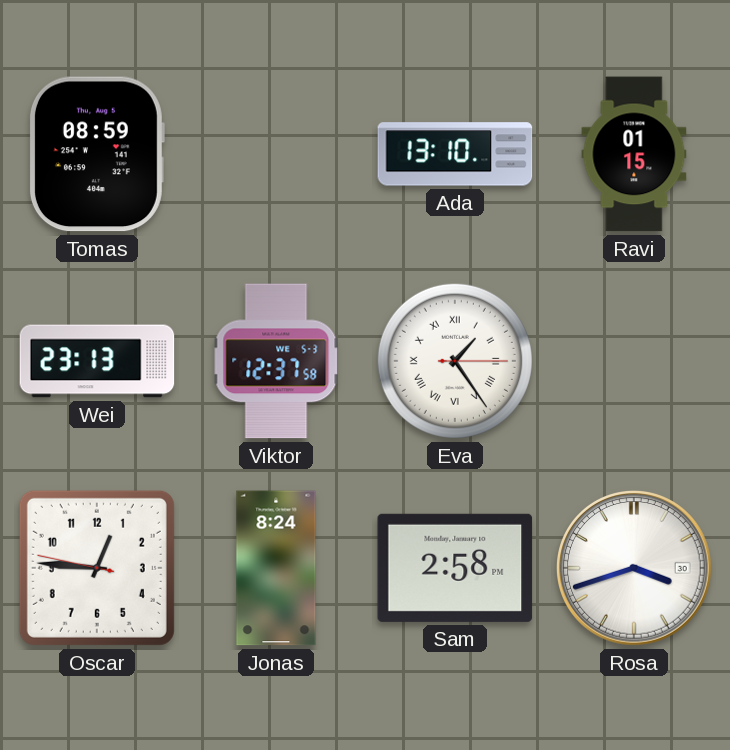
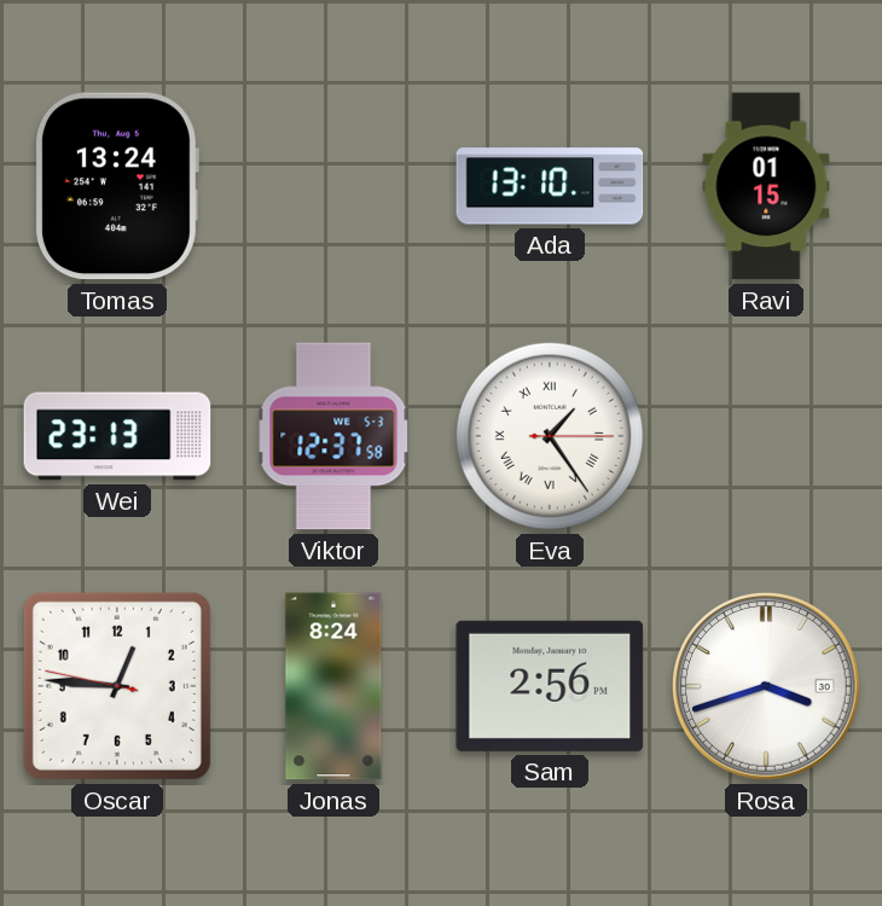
Tomas: 08:59 -> 13:24
Sam: 2:58 -> 2:56
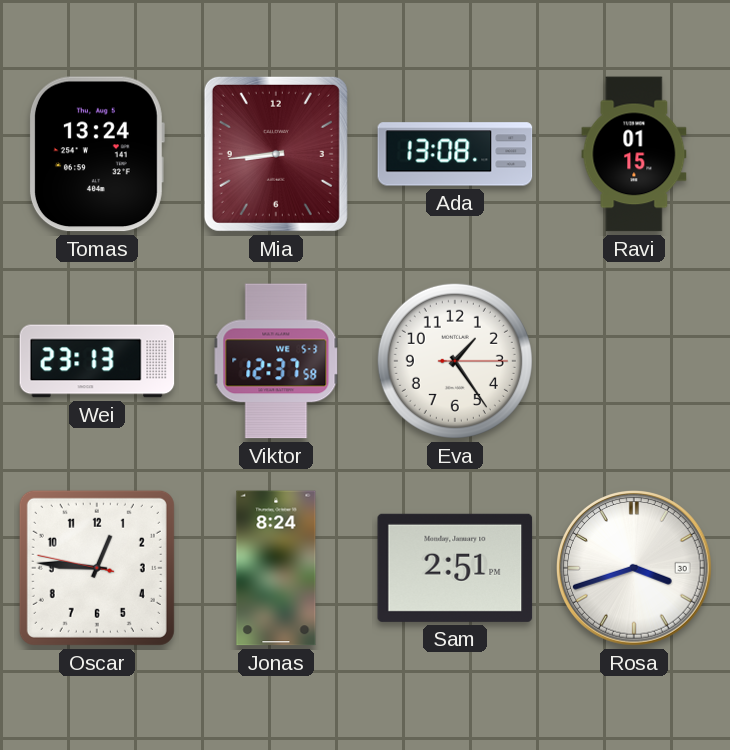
Mia: none -> 8:44
Ada: 13:10 -> 13:08
Eva numerals: Roman -> Arabic
Sam: 2:56 -> 2:51
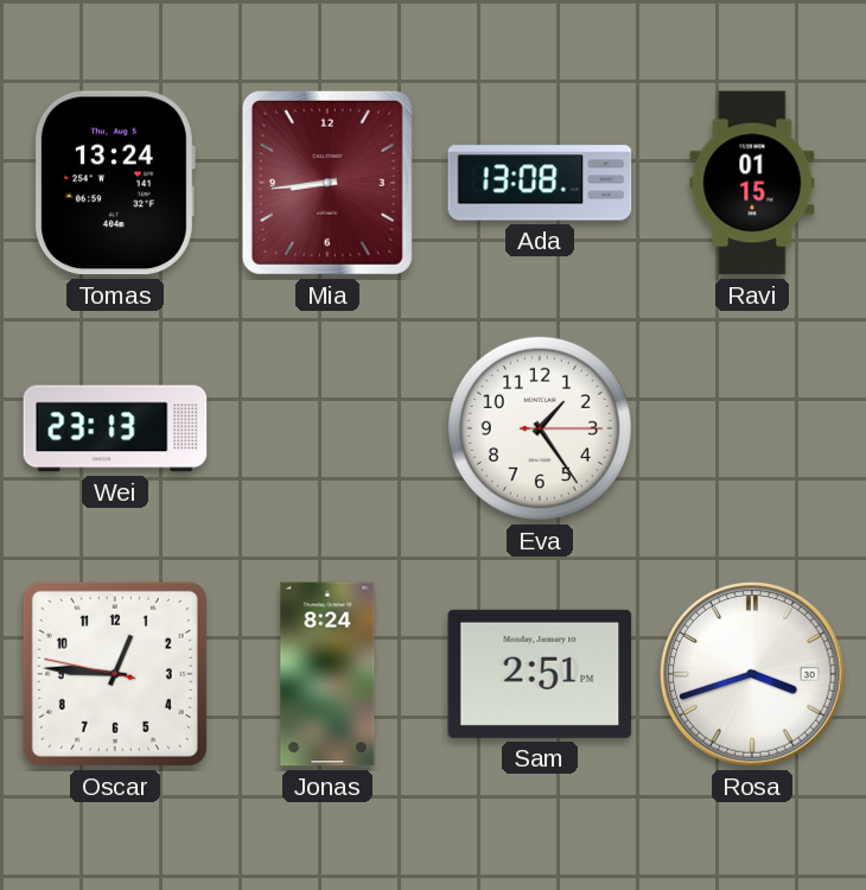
Viktor: 12:37 -> none
